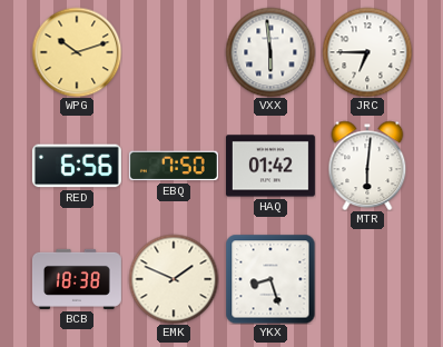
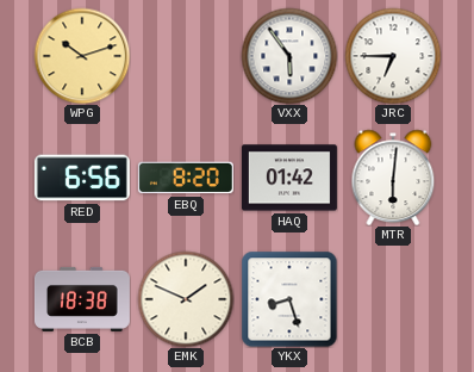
VXX: 5:59 -> 5:54
EBQ: 7:50 -> 8:20
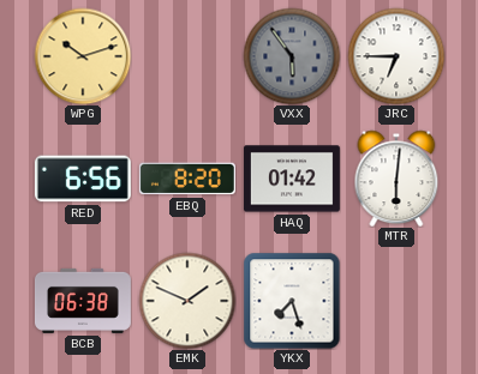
VXX dial: white -> grey
BCB: 18:38 -> 06:38
YKX: 8:27 -> 7:27
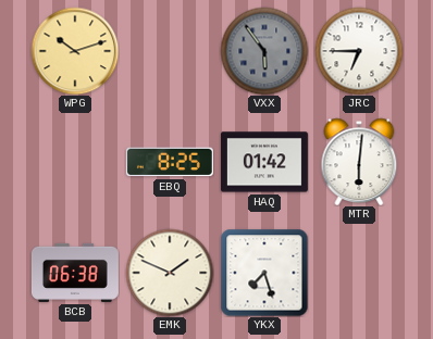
RED: 6:56 -> none
EBQ: 8:20 -> 8:25
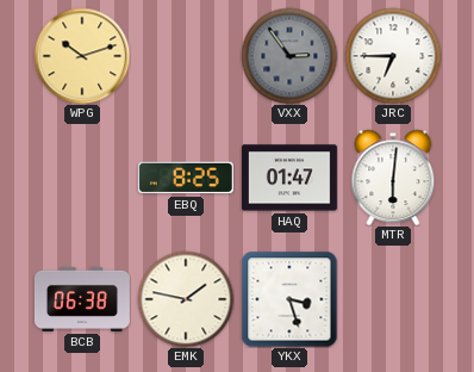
VXX: 5:54 -> 2:54
HAQ: 01:42 -> 01:47
EMK: 1:49 -> 1:47
YKX: 7:27 -> 3:27
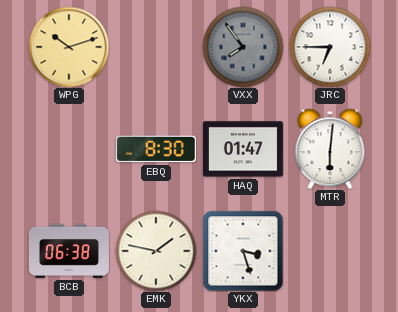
VXX: 2:54 -> 7:54
EBQ: 8:25 -> 8:30
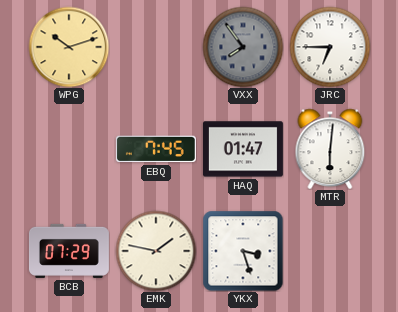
EBQ: 8:30 -> 7:45
BCB: 06:38 -> 07:29
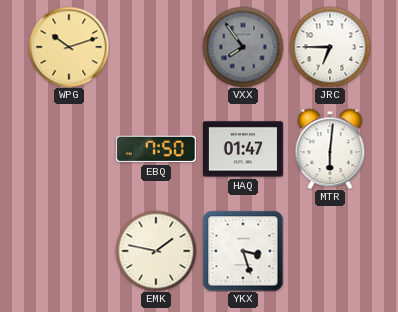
EBQ: 7:45 -> 7:50
BCB: 07:29 -> none
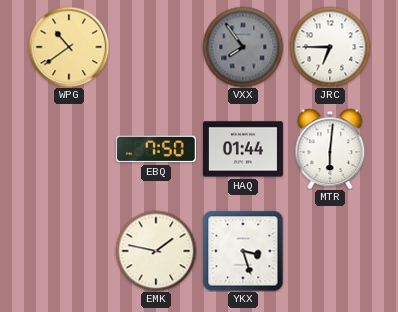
WPG: 10:12 -> 10:39
HAQ: 01:47 -> 01:44
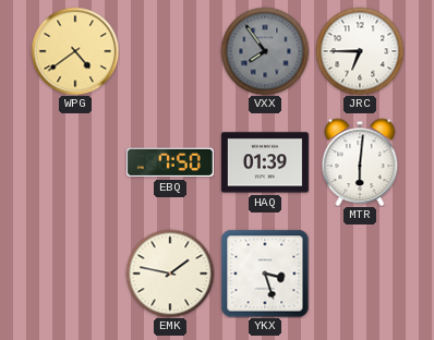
WPG: 10:39 -> 4:39
HAQ: 01:44 -> 01:39
